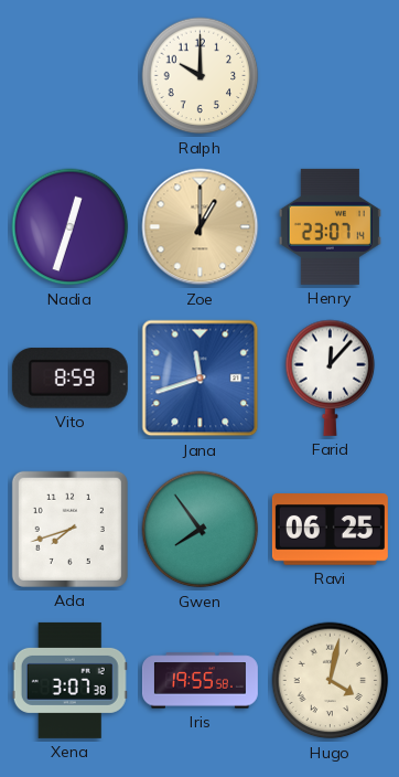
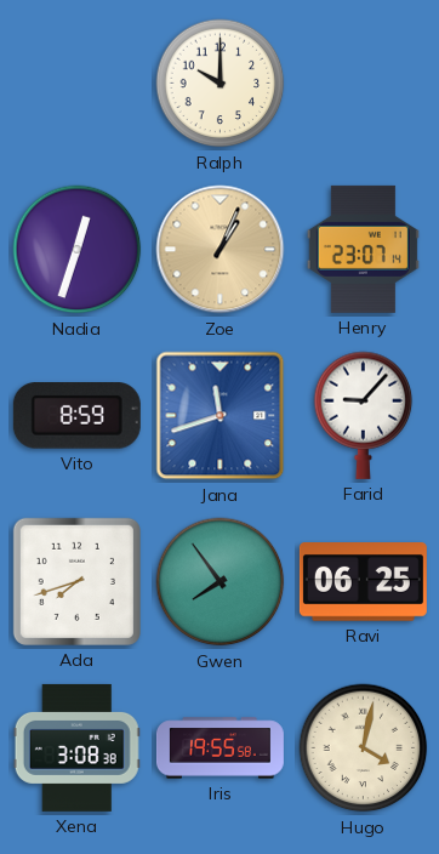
Zoe: 1:00 -> 1:04
Farid: 12:07 -> 9:07
Xena: 3:07 -> 3:08
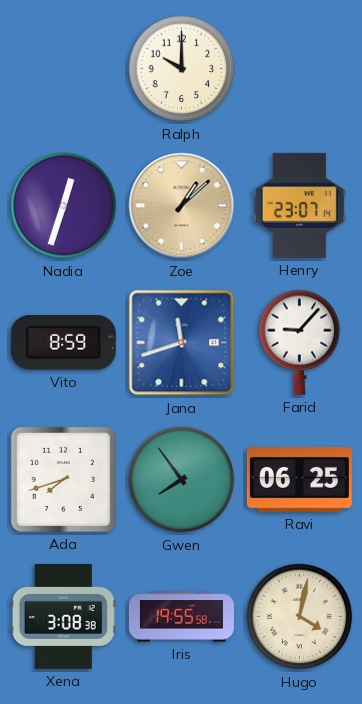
Zoe: 1:04 -> 1:08
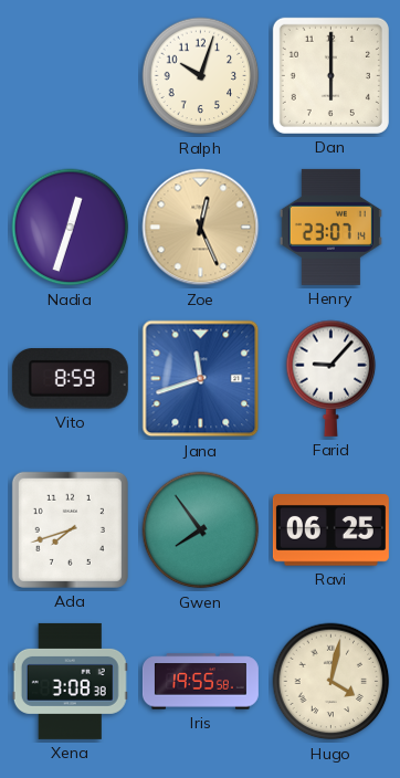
Ralph: 10:00 -> 10:03
Dan: none -> 6:00
Zoe: 1:08 -> 12:26
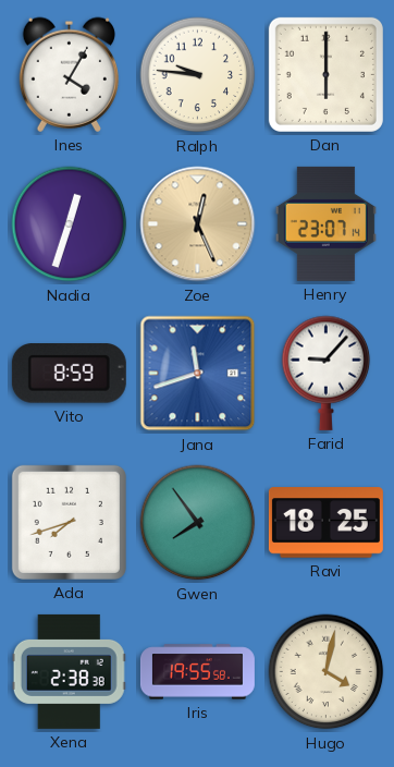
Ines: none -> 4:05
Ralph: 10:03 -> 9:46
Ravi: 06:25 -> 18:25
Xena: 3:08 -> 2:38
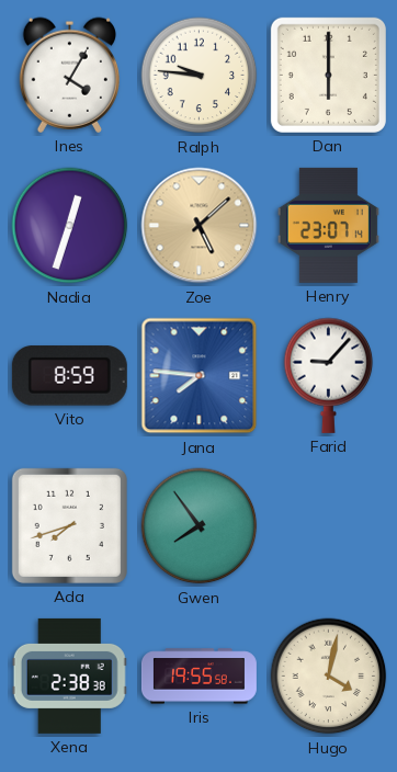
Zoe: 12:26 -> 5:08
Jana: 11:42 -> 7:46
Ravi: 18:25 -> none
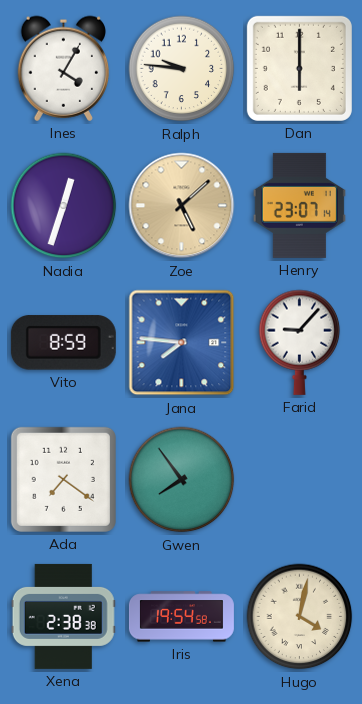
Ada: 7:42 -> 7:21
Iris: 19:55 -> 19:54
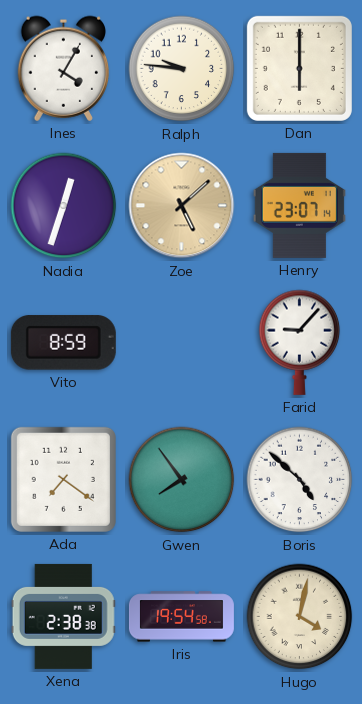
Jana: 7:46 -> none
Boris: none -> 4:52
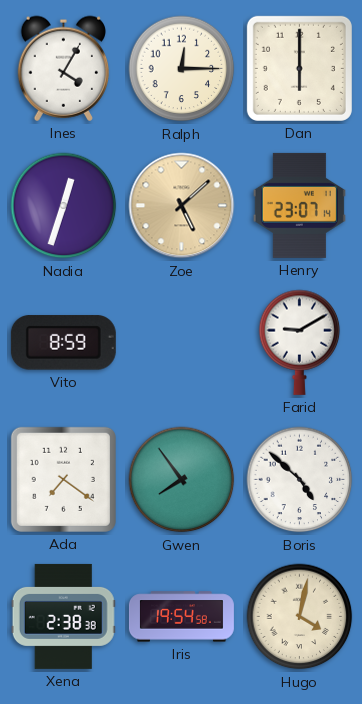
Ralph: 9:46 -> 12:15
Farid: 9:07 -> 9:10
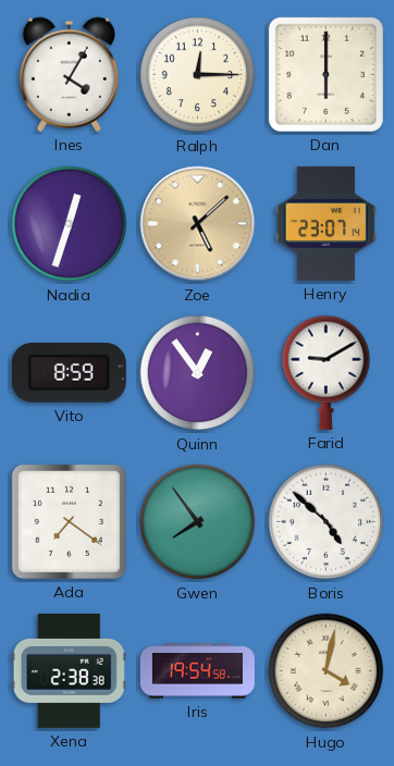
Quinn: none -> 12:54
